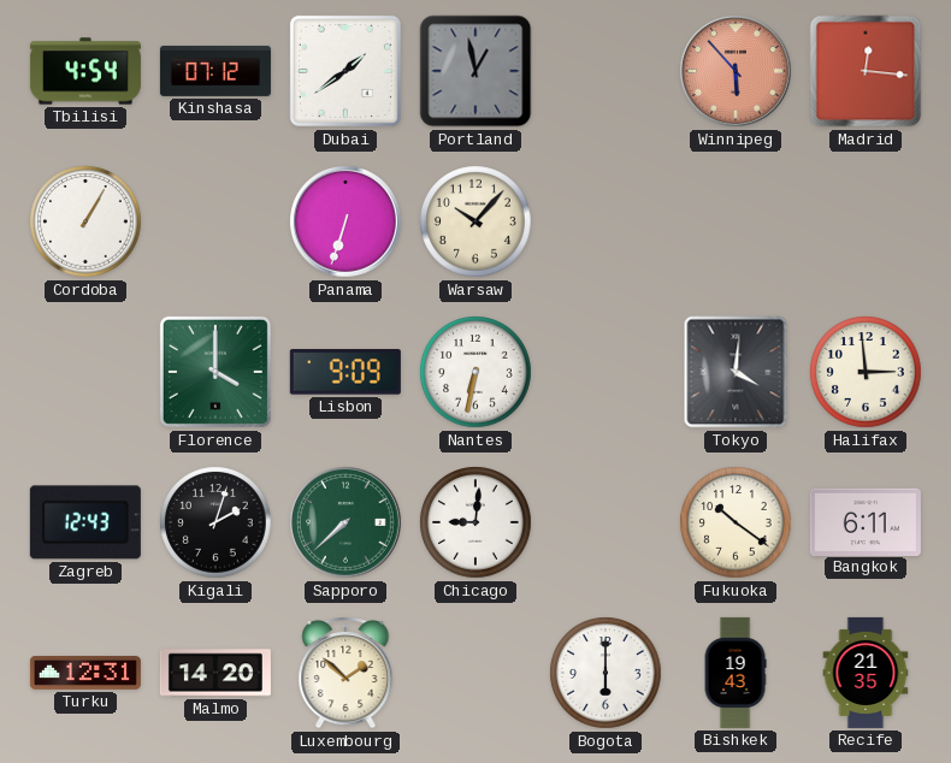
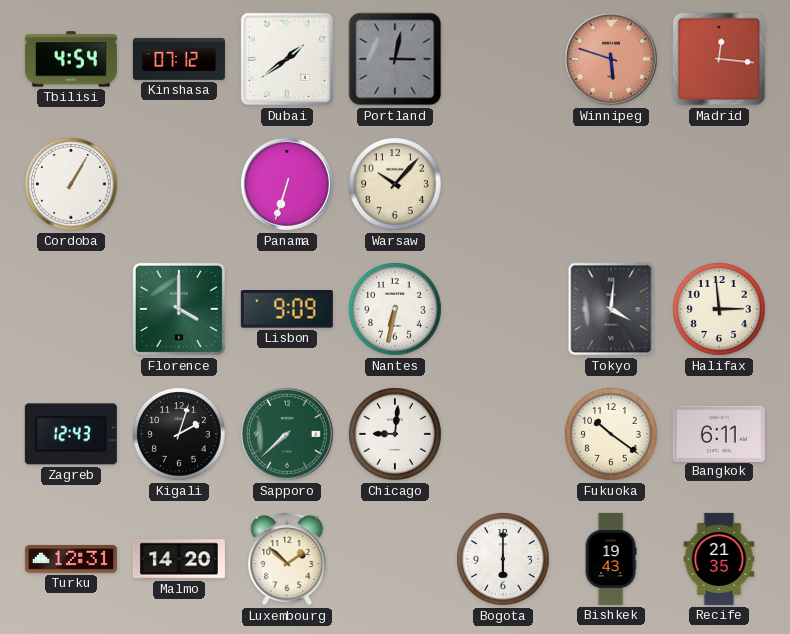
Portland: 12:58 -> 3:02
Winnipeg: 5:53 -> 5:48
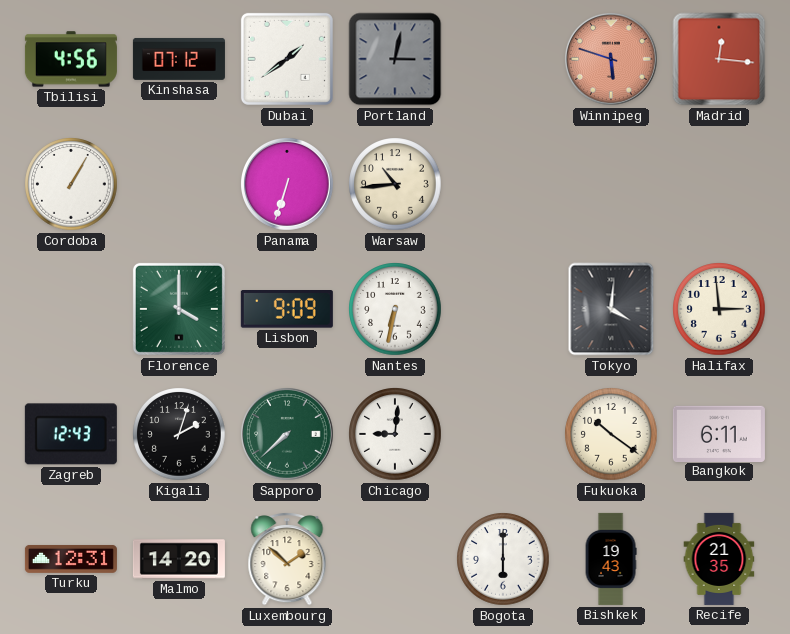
Tbilisi: 4:54 -> 4:56
Warsaw: 10:07 -> 10:44
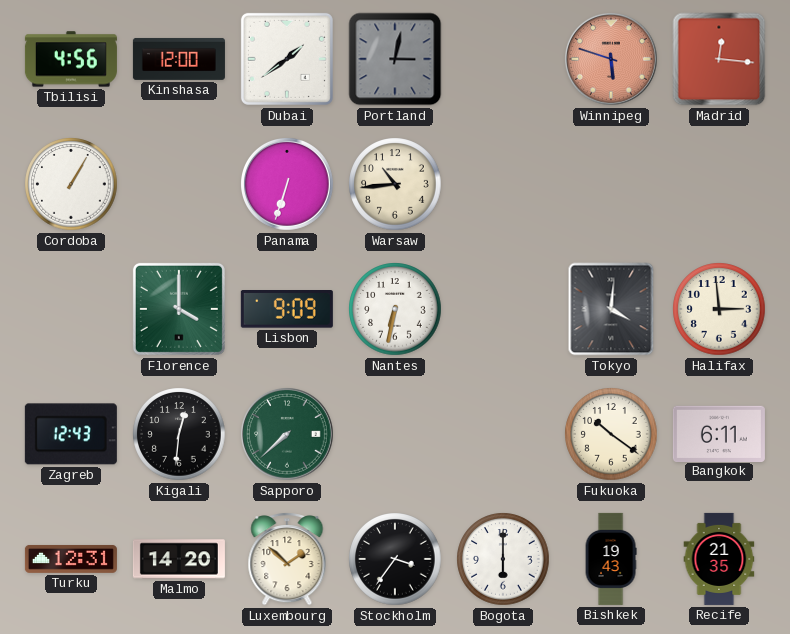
Kinshasa: 07:12 -> 12:00
Kigali: 2:03 -> 12:31
Chicago: 9:01 -> none
Stockholm: none -> 3:36
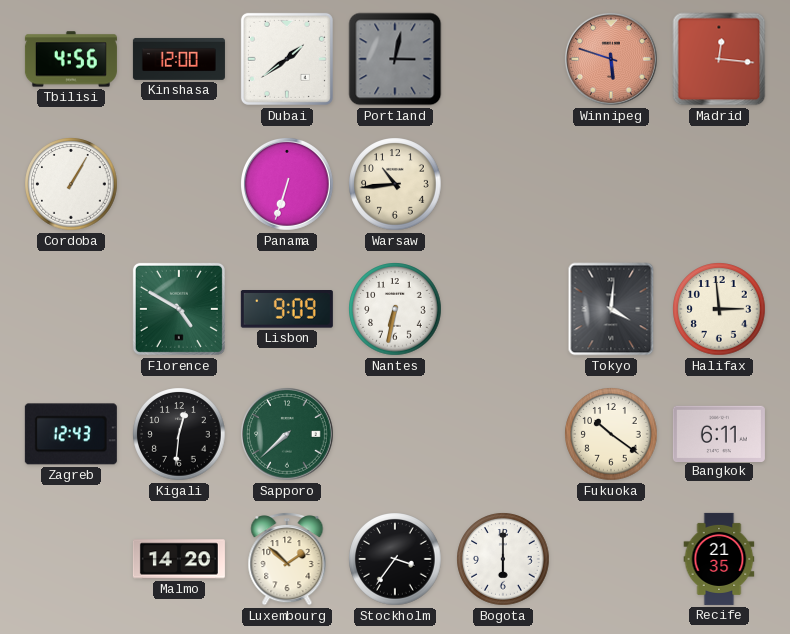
Florence: 4:00 -> 4:50
Turku: 12:31 -> none
Bishkek: 19:43 -> none
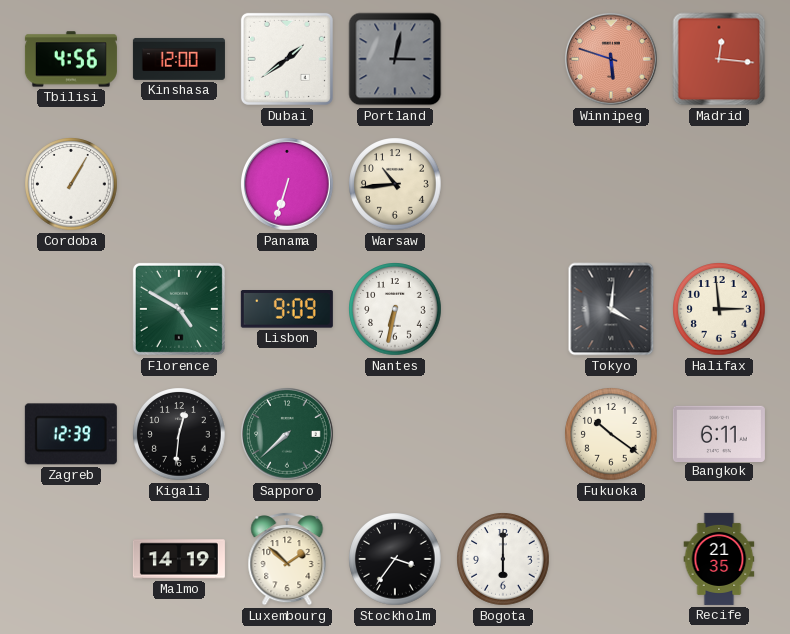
Zagreb: 12:43 -> 12:39
Malmo: 14:20 -> 14:19
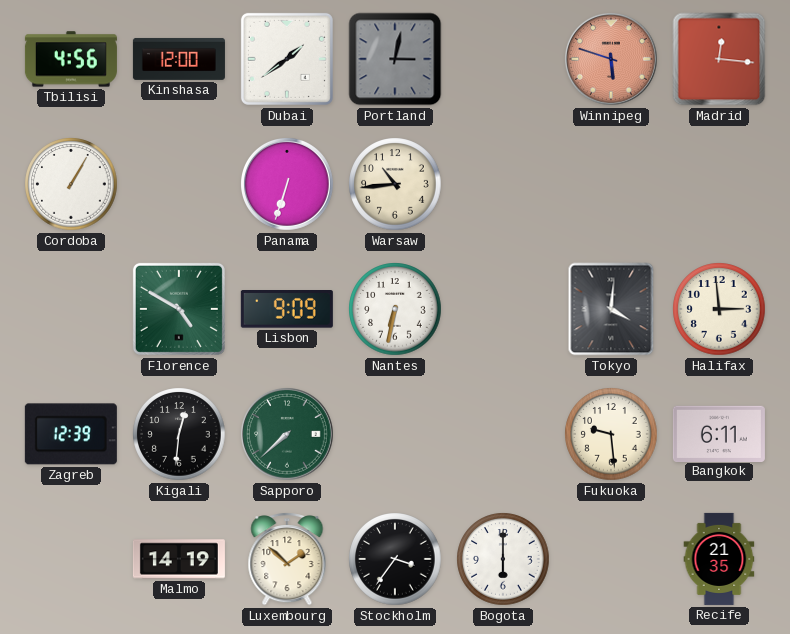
Fukuoka: 10:21 -> 9:29
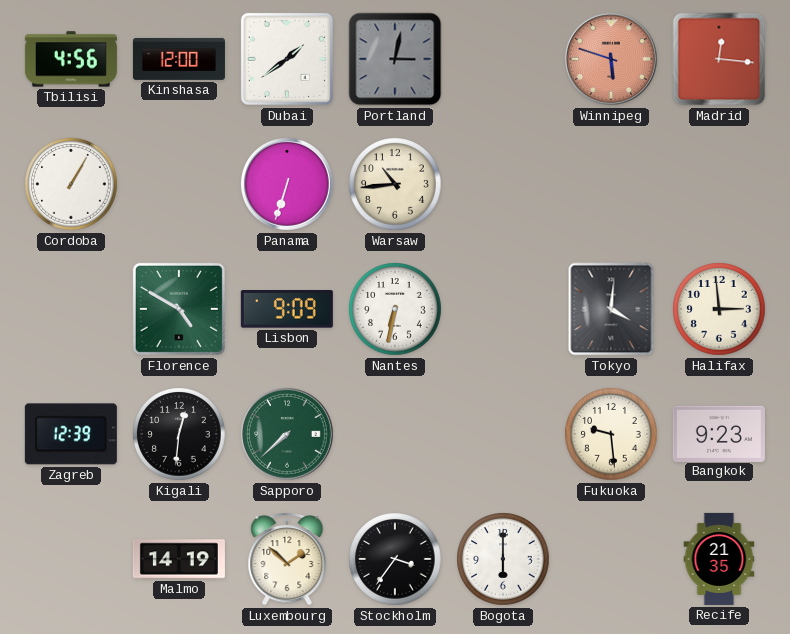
Bangkok: 6:11 -> 9:23
